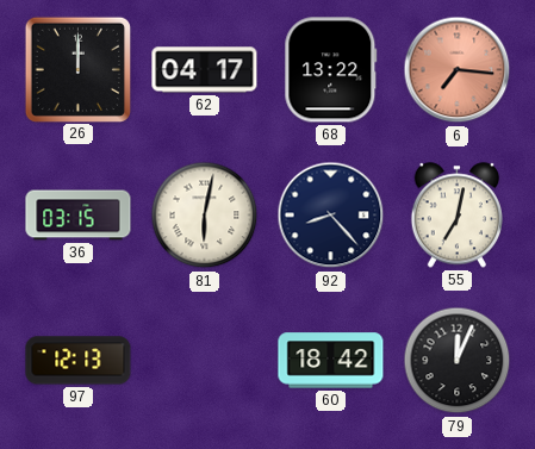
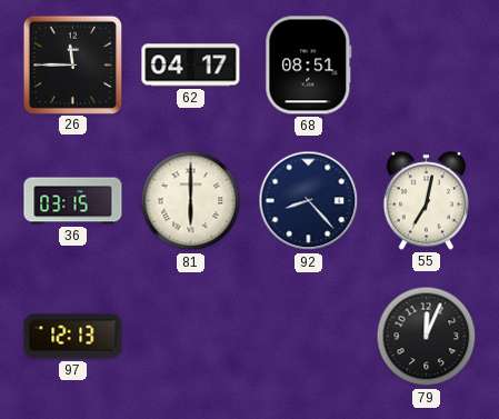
26: 12:00 -> 11:45
68: 13:22 -> 08:51
6: 7:16 -> none
81: 6:02 -> 6:00
60: 18:42 -> none
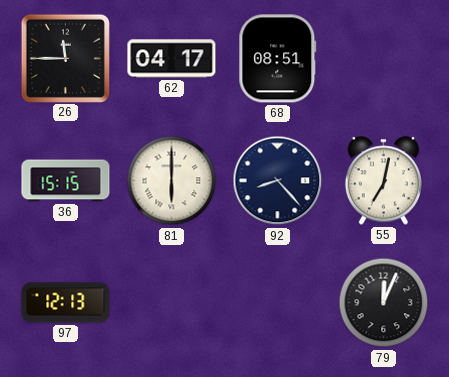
36: 03:15 -> 15:15
